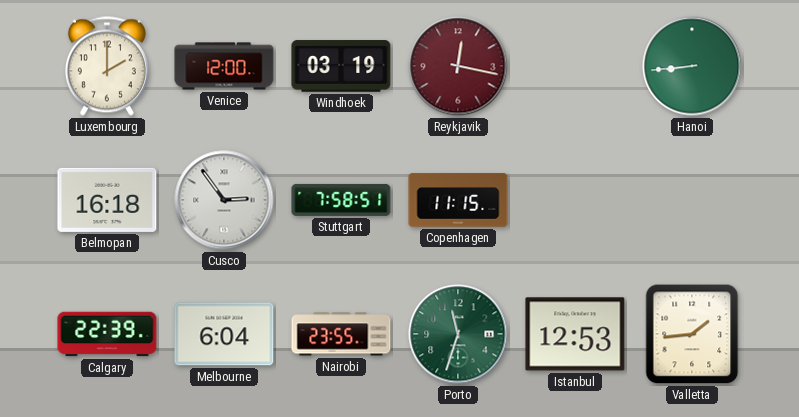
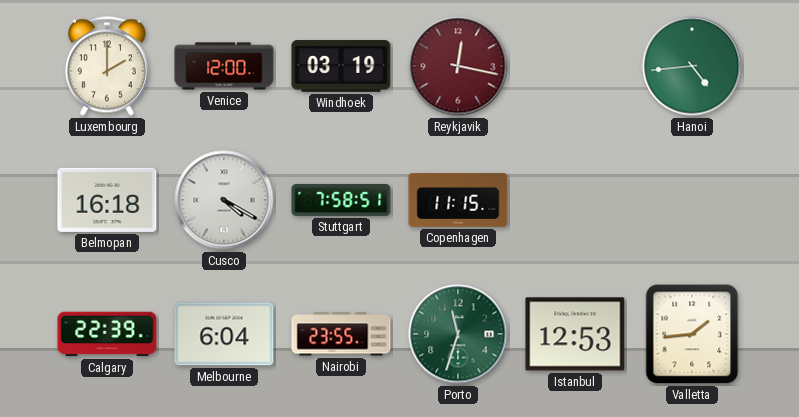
Hanoi: 8:44 -> 4:44
Cusco: 2:54 -> 4:20
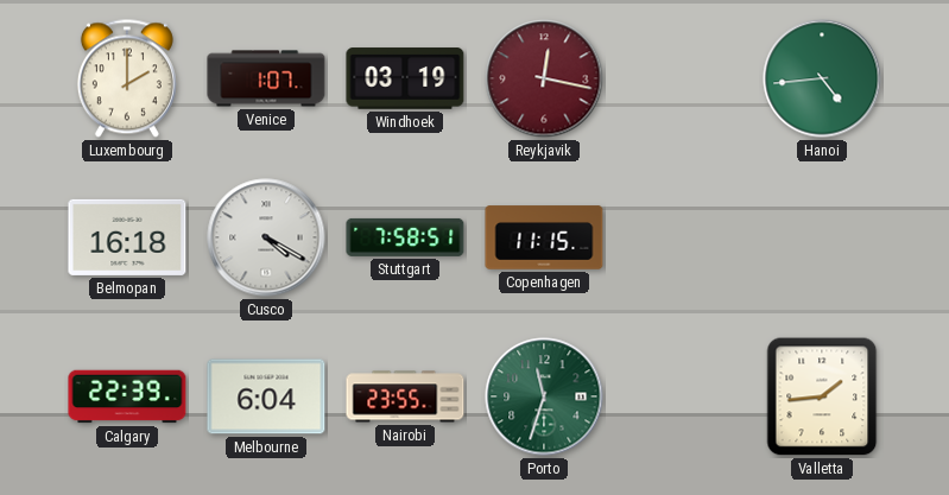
Venice: 12:00 -> 1:07
Istanbul: 12:53 -> none
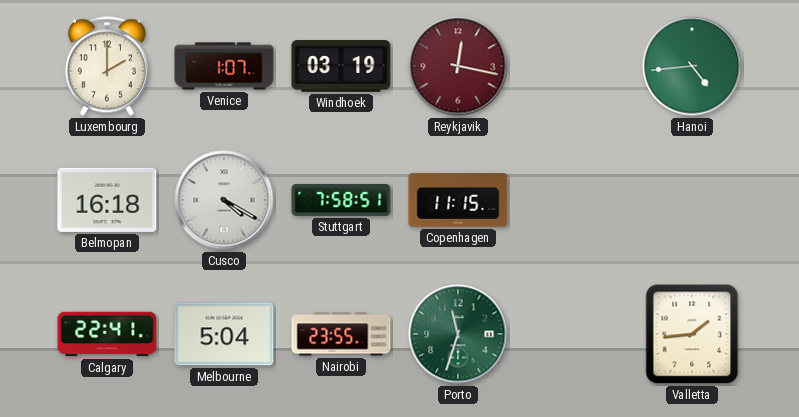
Calgary: 22:39 -> 22:41
Melbourne: 6:04 -> 5:04
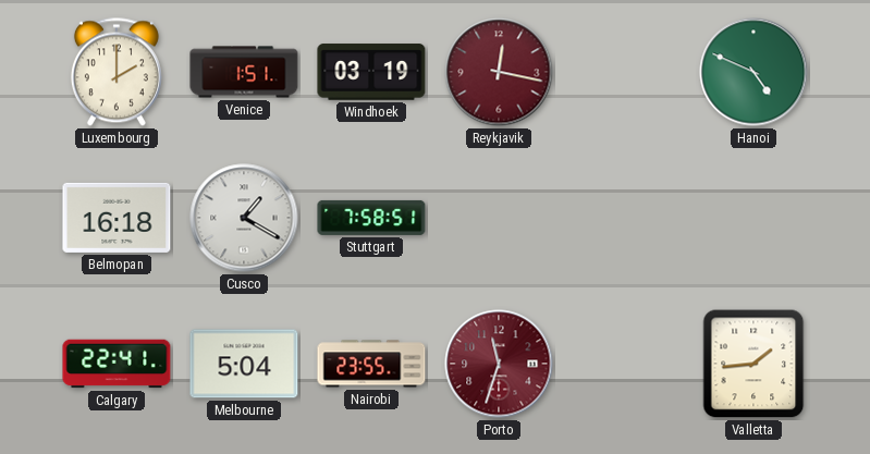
Venice: 1:07 -> 1:51
Hanoi: 4:44 -> 4:49
Cusco: 4:20 -> 1:20
Copenhagen: 11:15 -> none
Porto dial: green -> burgundy
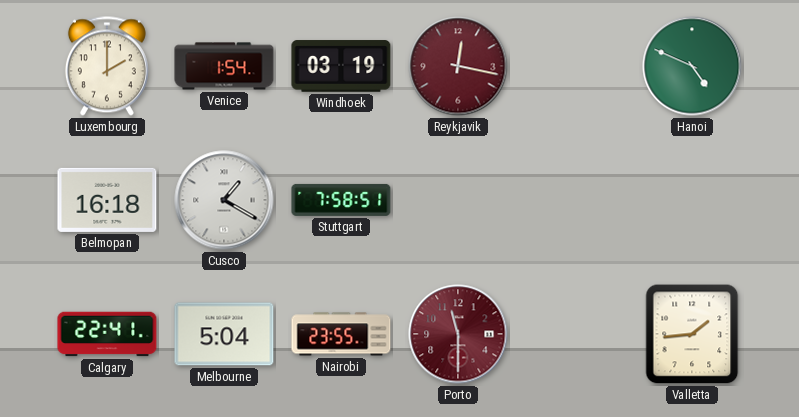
Venice: 1:51 -> 1:54
Porto: 11:33 -> 11:30
